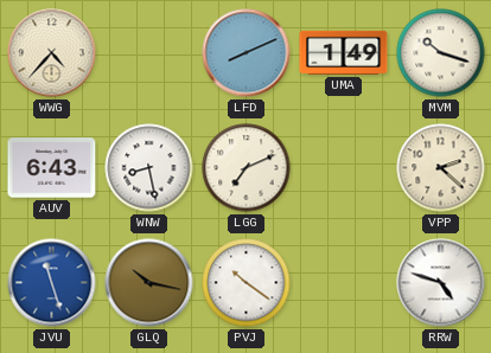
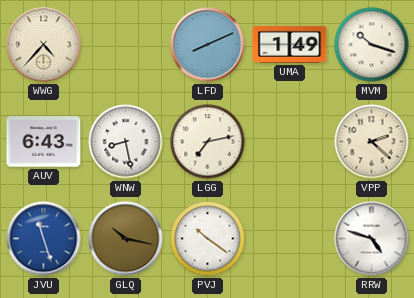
LGG: 7:11 -> 7:13
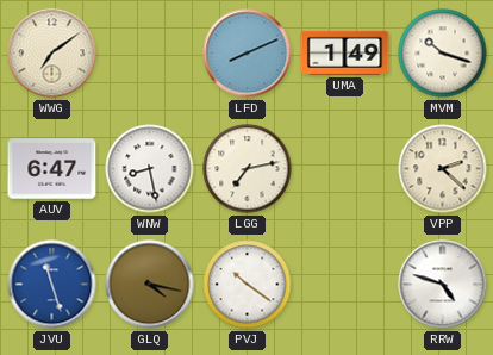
WWG: 4:37 -> 7:09
AUV: 6:43 -> 6:47
GLQ: 10:17 -> 4:17
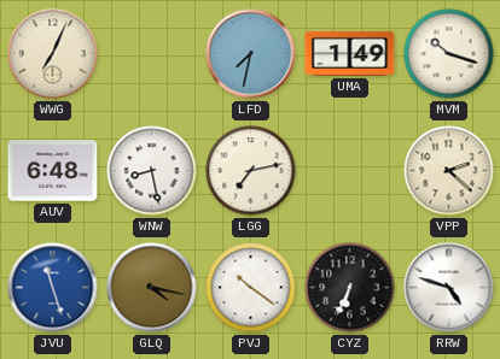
WWG: 7:09 -> 7:04
LFD: 8:11 -> 7:32
AUV: 6:47 -> 6:48
CYZ: none -> 6:34
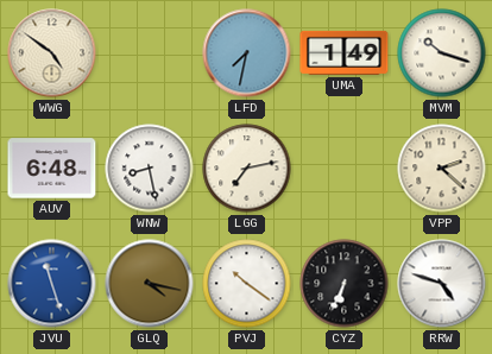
WWG: 7:04 -> 4:51
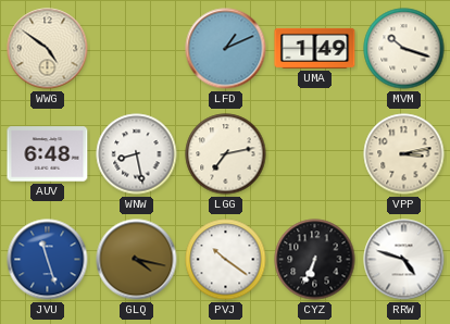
LFD: 7:32 -> 1:11
VPP: 2:22 -> 3:13
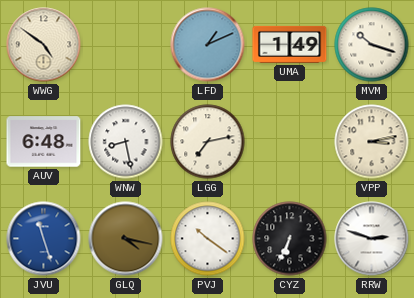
RRW: 4:48 -> 2:48
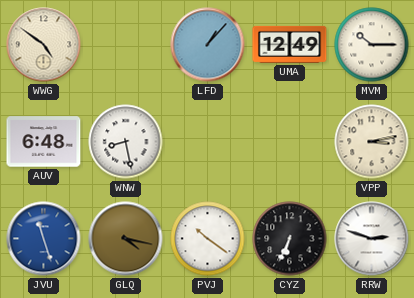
LFD: 1:11 -> 1:07
UMA: 1:49 -> 12:49
MVM: 10:18 -> 10:15
LGG: 7:13 -> none
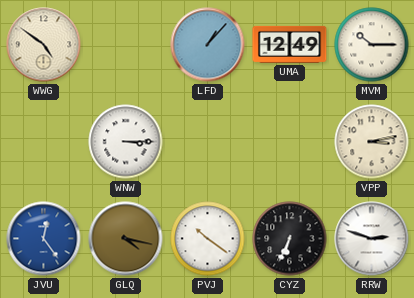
AUV: 6:48 -> none
WNW: 8:28 -> 3:15
JVU: 11:27 -> 12:24
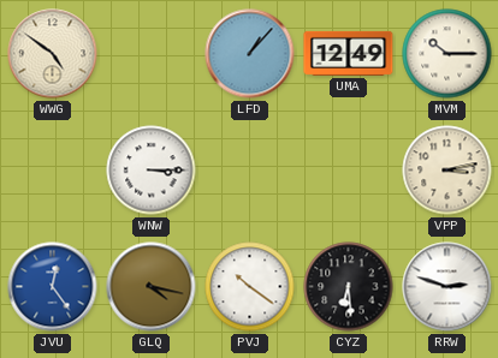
CYZ: 6:34 -> 6:29
